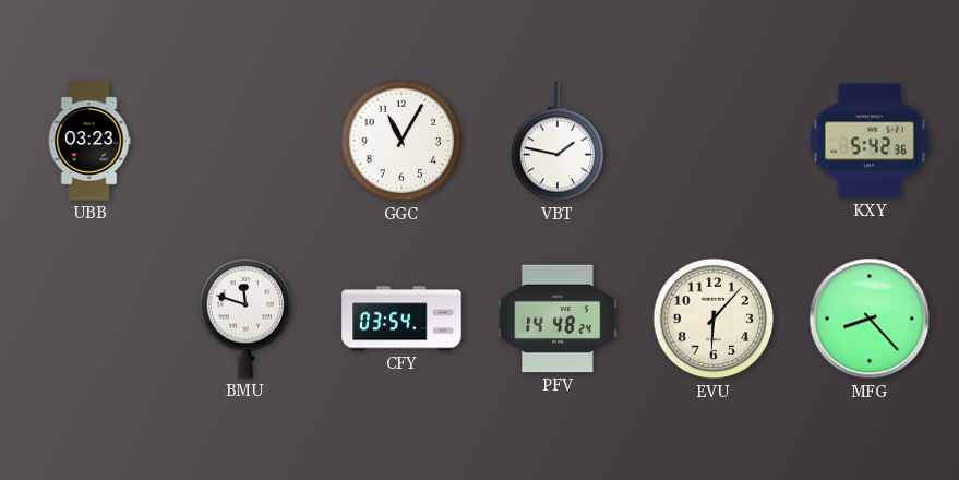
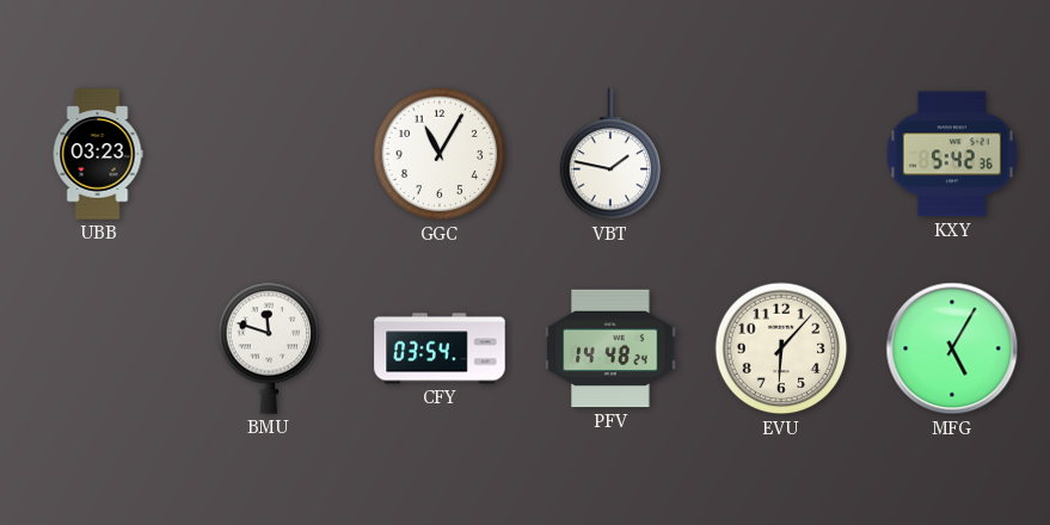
MFG: 8:23 -> 5:05
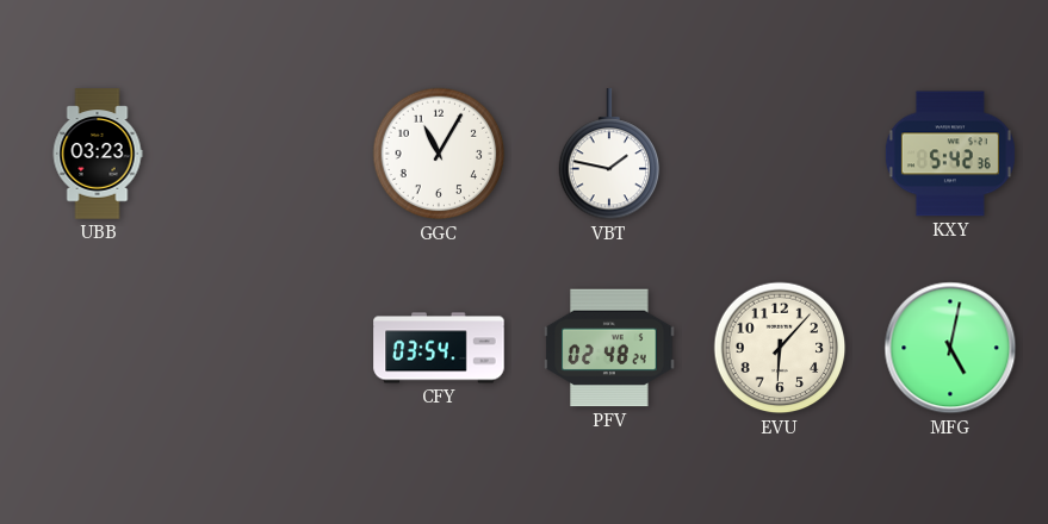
BMU: 11:48 -> none
PFV: 14:48 -> 02:48
MFG: 5:05 -> 5:02
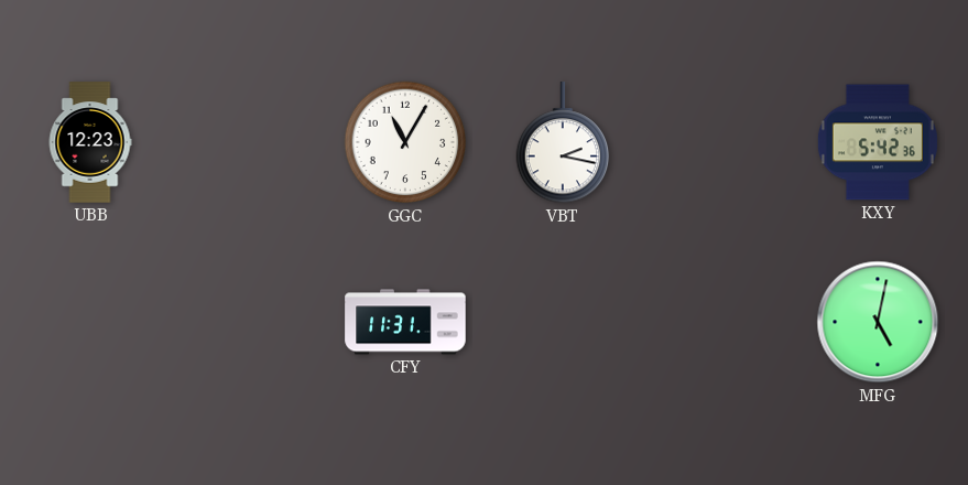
UBB: 03:23 -> 12:23
VBT: 1:47 -> 2:17
CFY: 03:54 -> 11:31
PFV: 02:48 -> none
EVU: 6:07 -> none
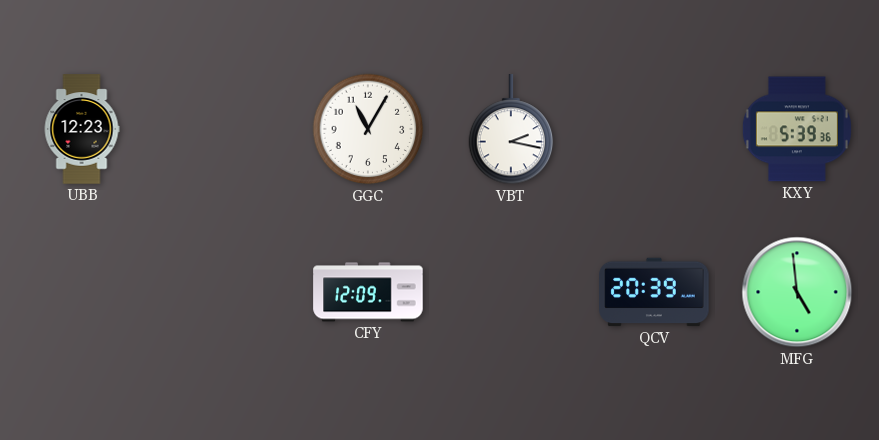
KXY: 5:42 -> 5:39
CFY: 11:31 -> 12:09
QCV: none -> 20:39
MFG: 5:02 -> 4:59
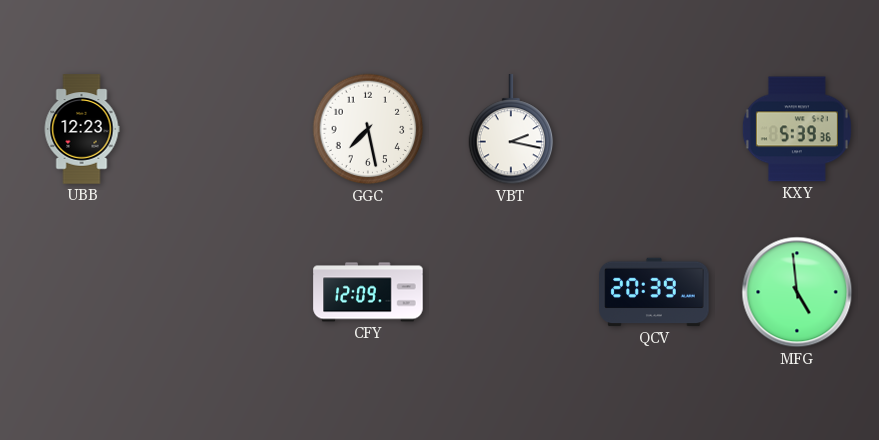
GGC: 11:05 -> 7:28
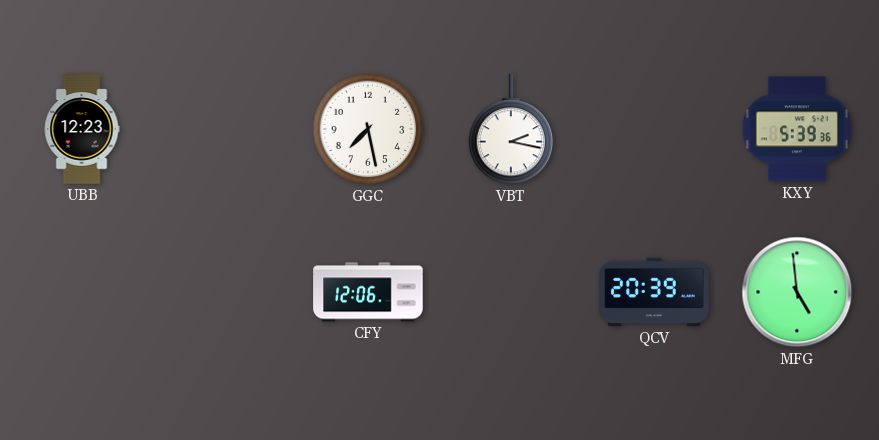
CFY: 12:09 -> 12:06
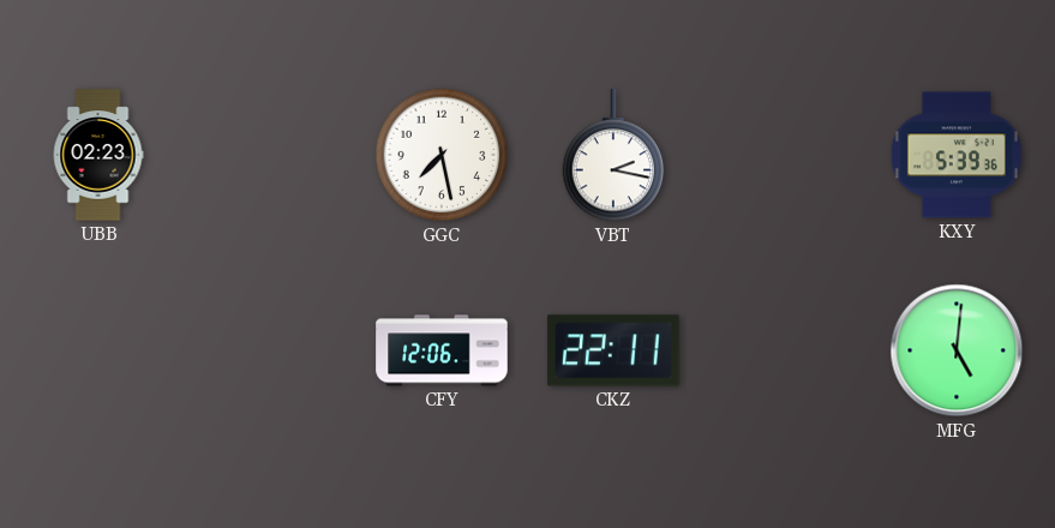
UBB: 12:23 -> 02:23
CKZ: none -> 22:11
QCV: 20:39 -> none
MFG: 4:59 -> 5:01
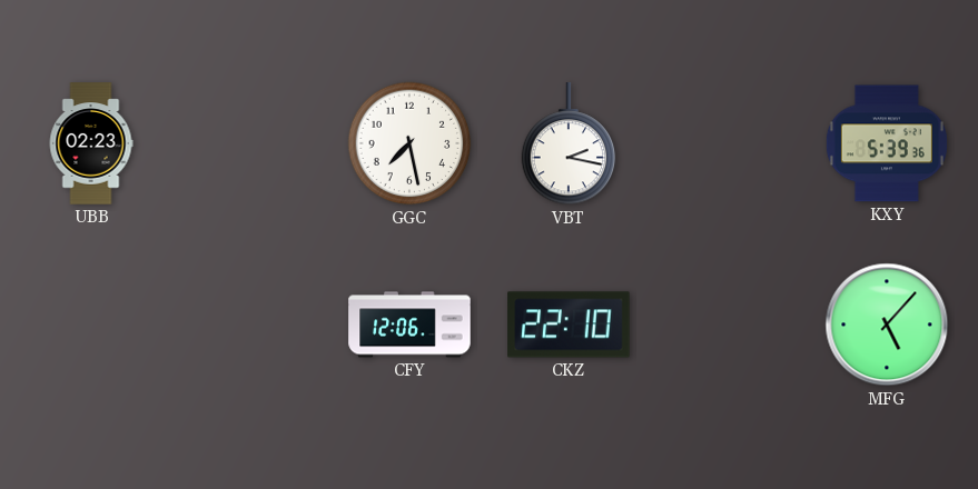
CKZ: 22:11 -> 22:10
MFG: 5:01 -> 5:07
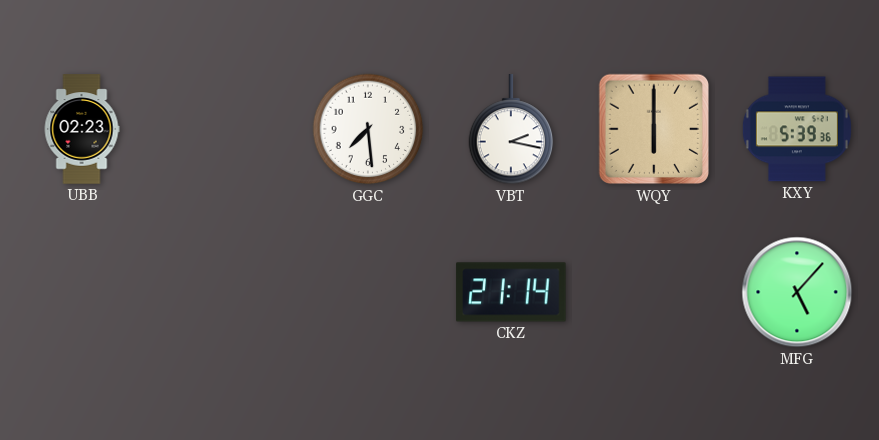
GGC: 7:28 -> 7:29
WQY: none -> 6:00
CFY: 12:06 -> none
CKZ: 22:10 -> 21:14
